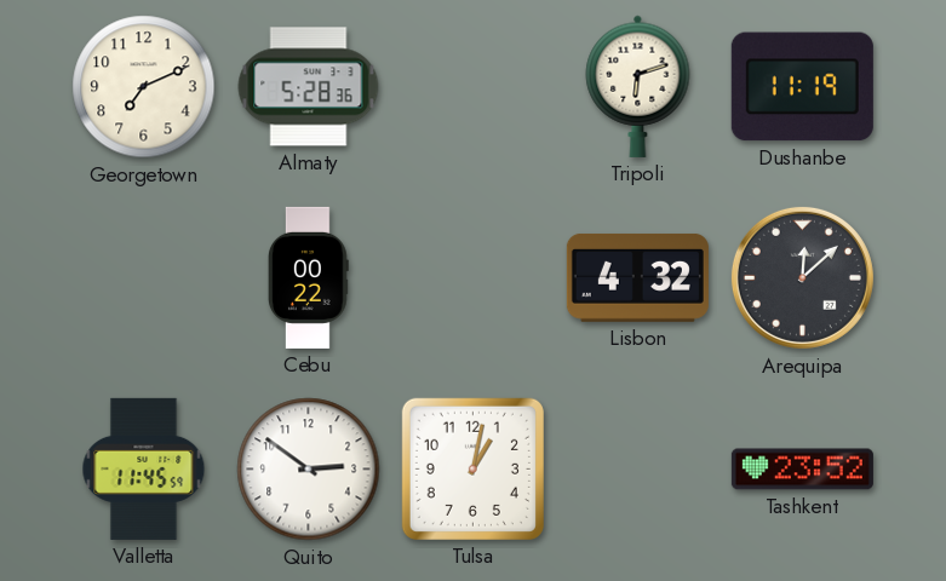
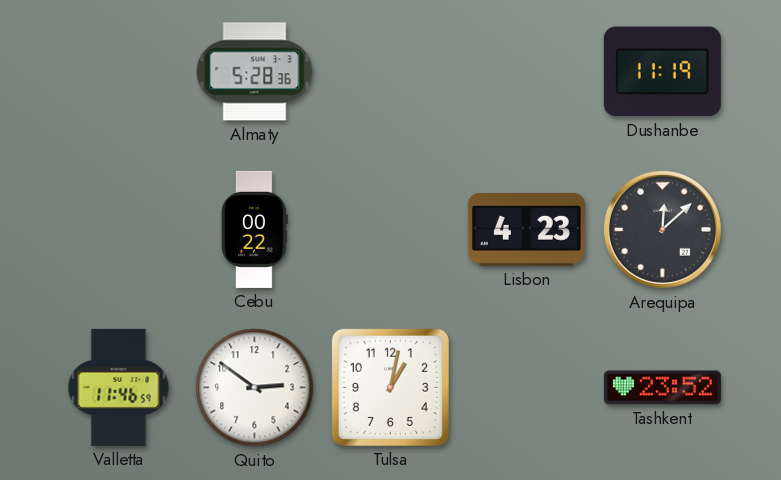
Georgetown: 7:11 -> none
Tripoli: 6:12 -> none
Lisbon: 4:32 -> 4:23
Valletta: 11:45 -> 11:46
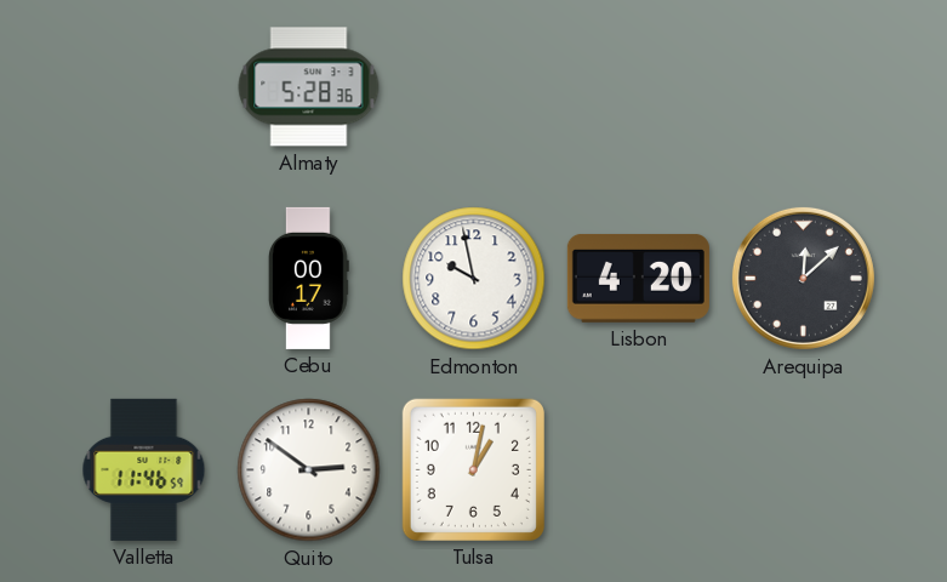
Dushanbe: 11:19 -> none
Cebu: 00:22 -> 00:17
Edmonton: none -> 9:58
Lisbon: 4:23 -> 4:20
Tashkent: 23:52 -> none
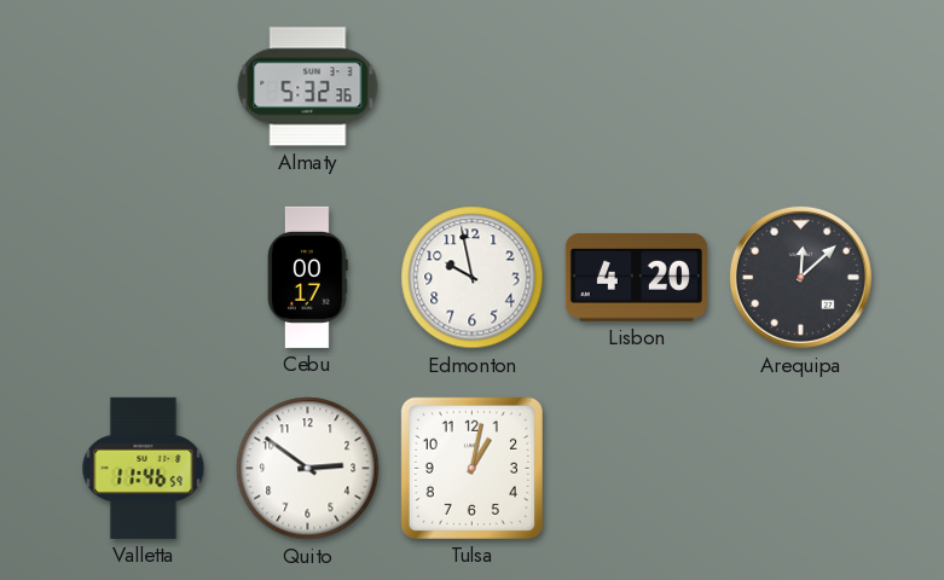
Almaty: 5:28 -> 5:32
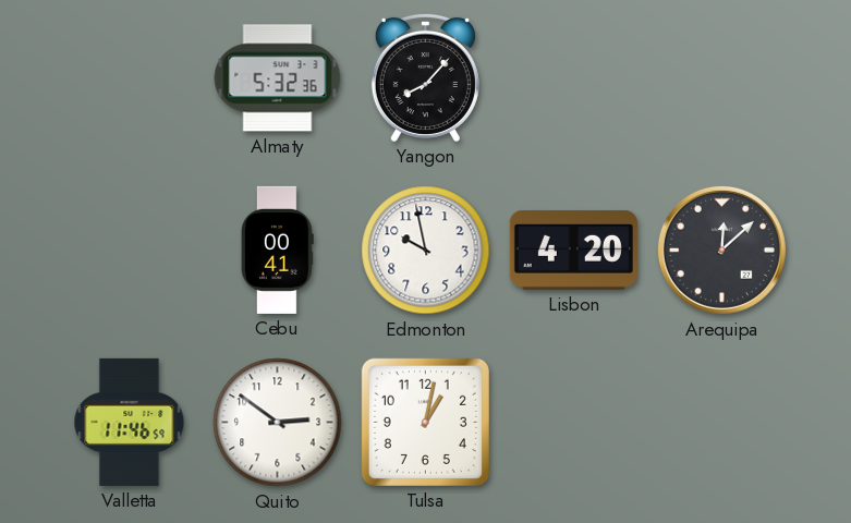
Yangon: none -> 8:07
Cebu: 00:17 -> 00:41
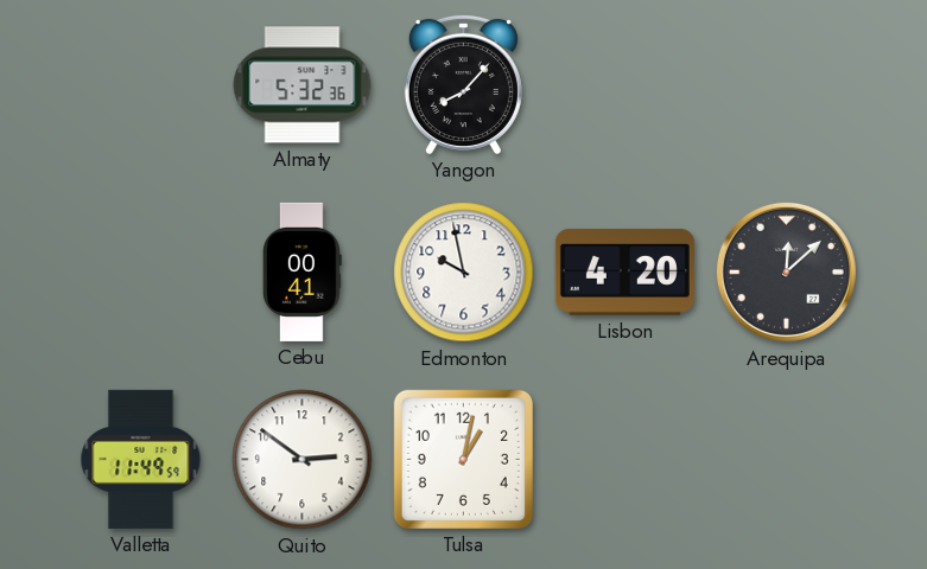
Valletta: 11:46 -> 11:49
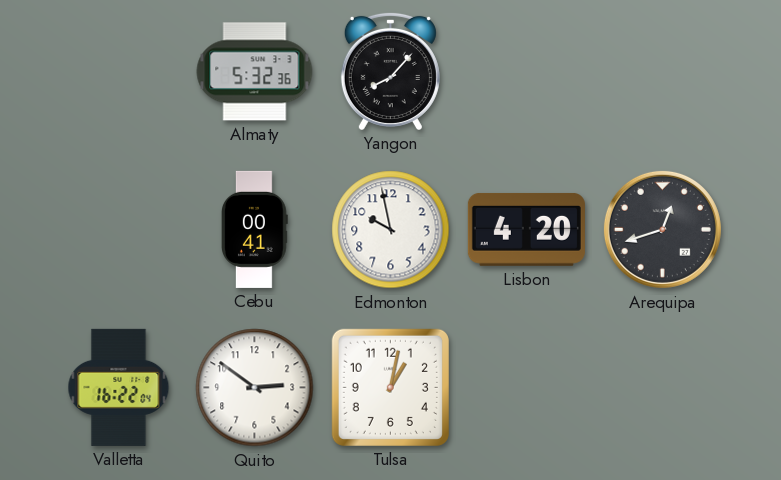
Arequipa: 12:08 -> 12:42
Valletta: 11:49 -> 16:22
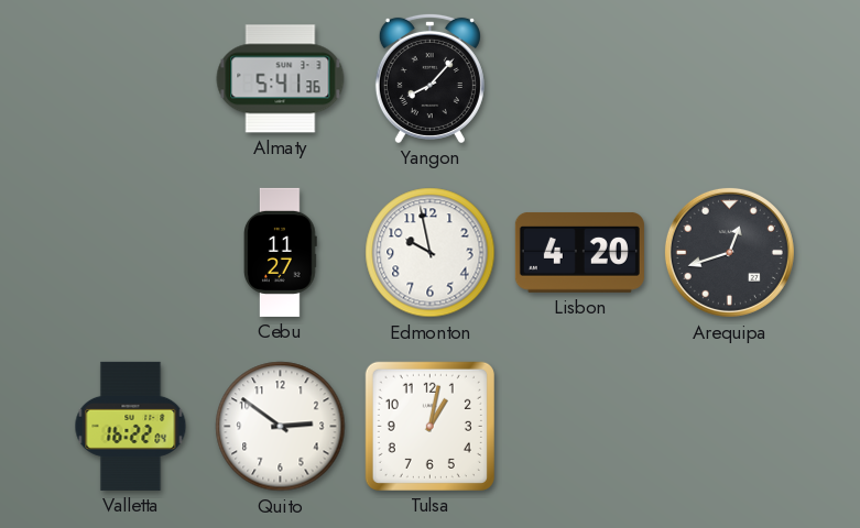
Almaty: 5:32 -> 5:41
Cebu: 00:41 -> 11:27
